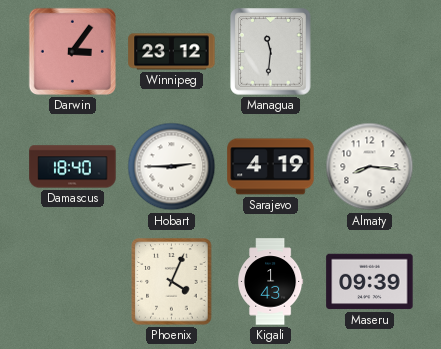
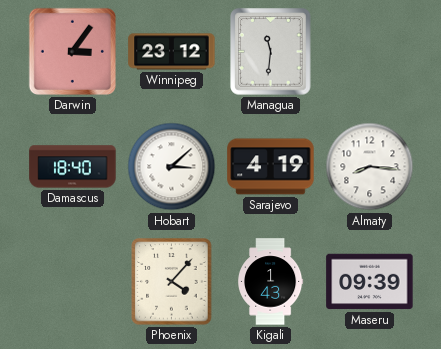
Hobart: 2:45 -> 3:08
Phoenix: 4:04 -> 4:07
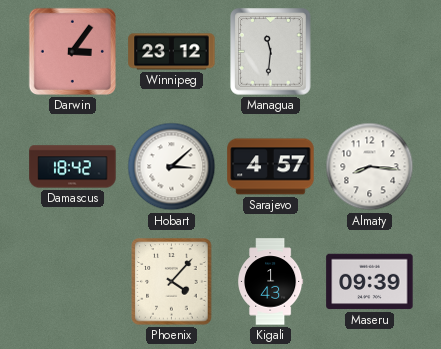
Damascus: 18:40 -> 18:42
Sarajevo: 4:19 -> 4:57
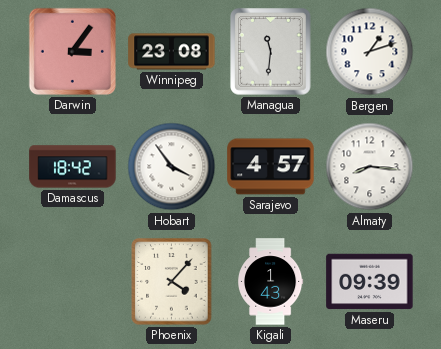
Winnipeg: 23:12 -> 23:08
Bergen: none -> 1:12
Hobart: 3:08 -> 3:54
